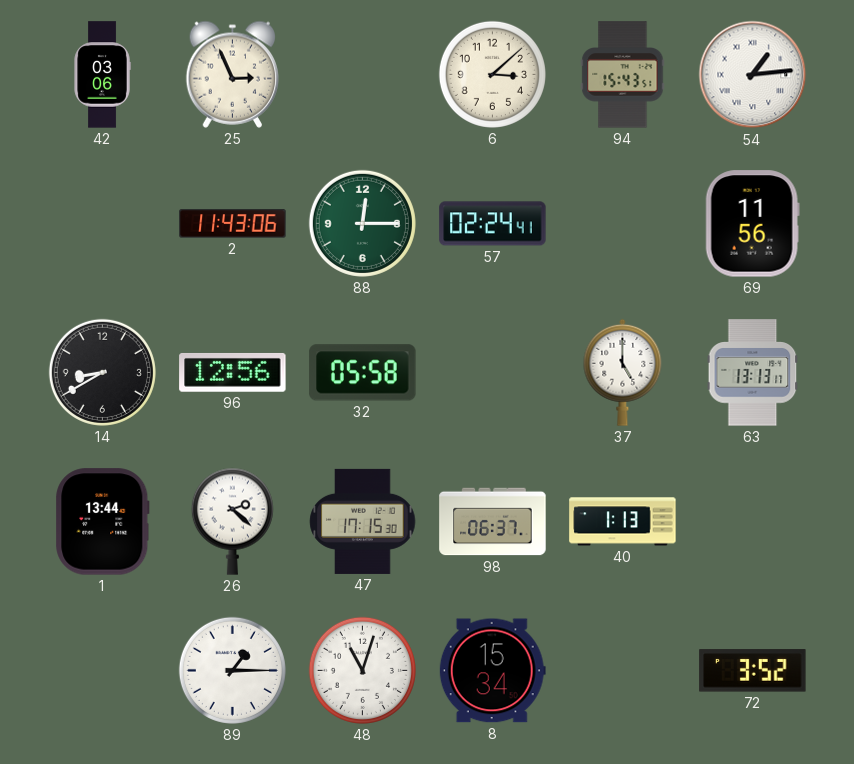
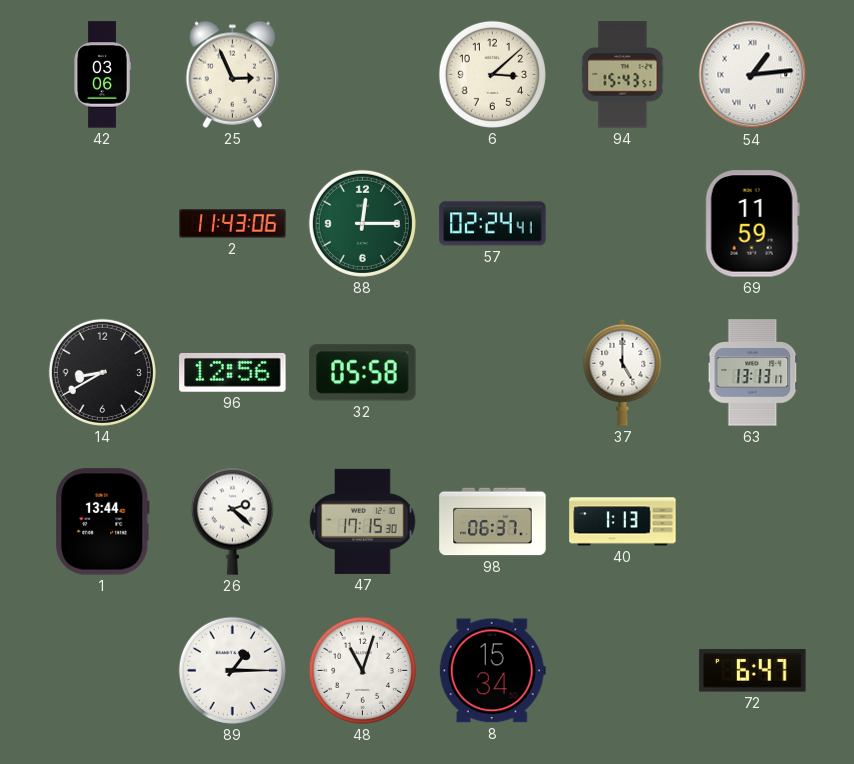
69: 11:56 -> 11:59
72: 3:52 -> 6:47
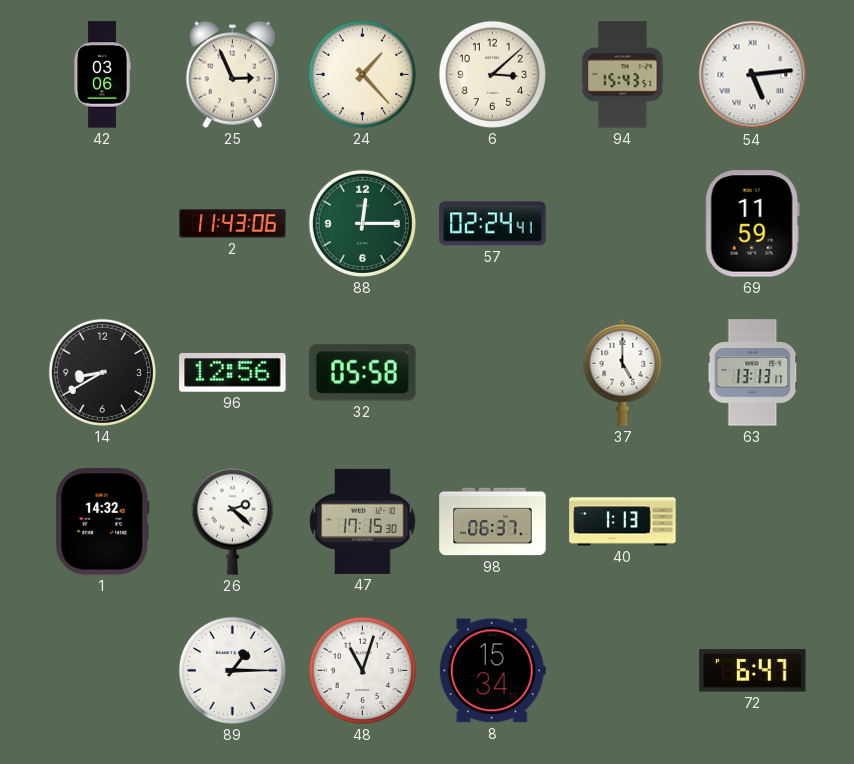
24: none -> 1:23
54: 1:14 -> 5:14
1: 13:44 -> 14:32
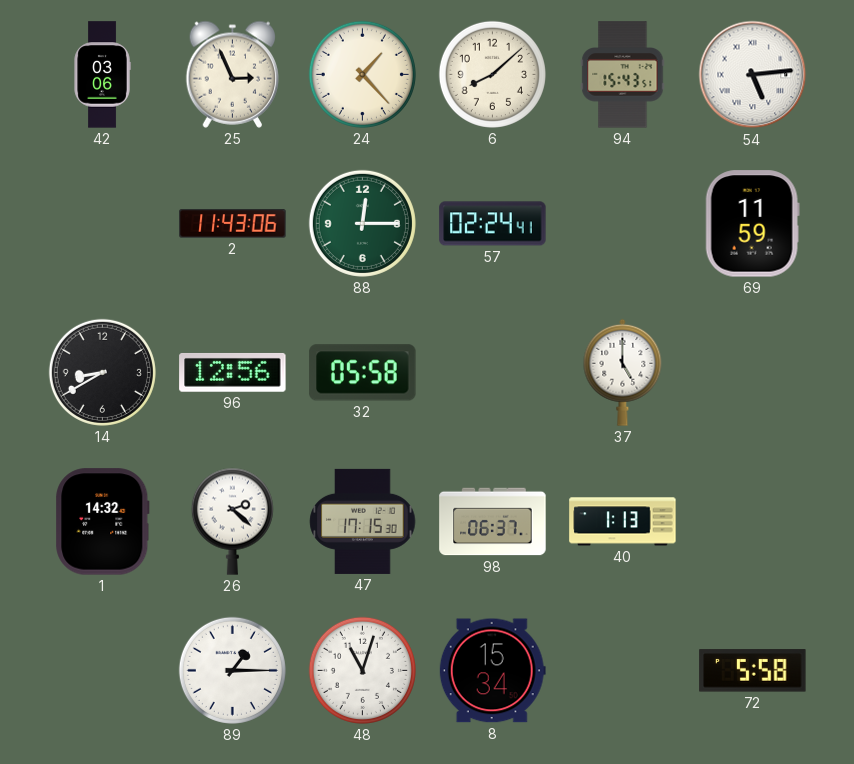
6: 3:08 -> 8:08
63: 13:13 -> none
72: 6:47 -> 5:58
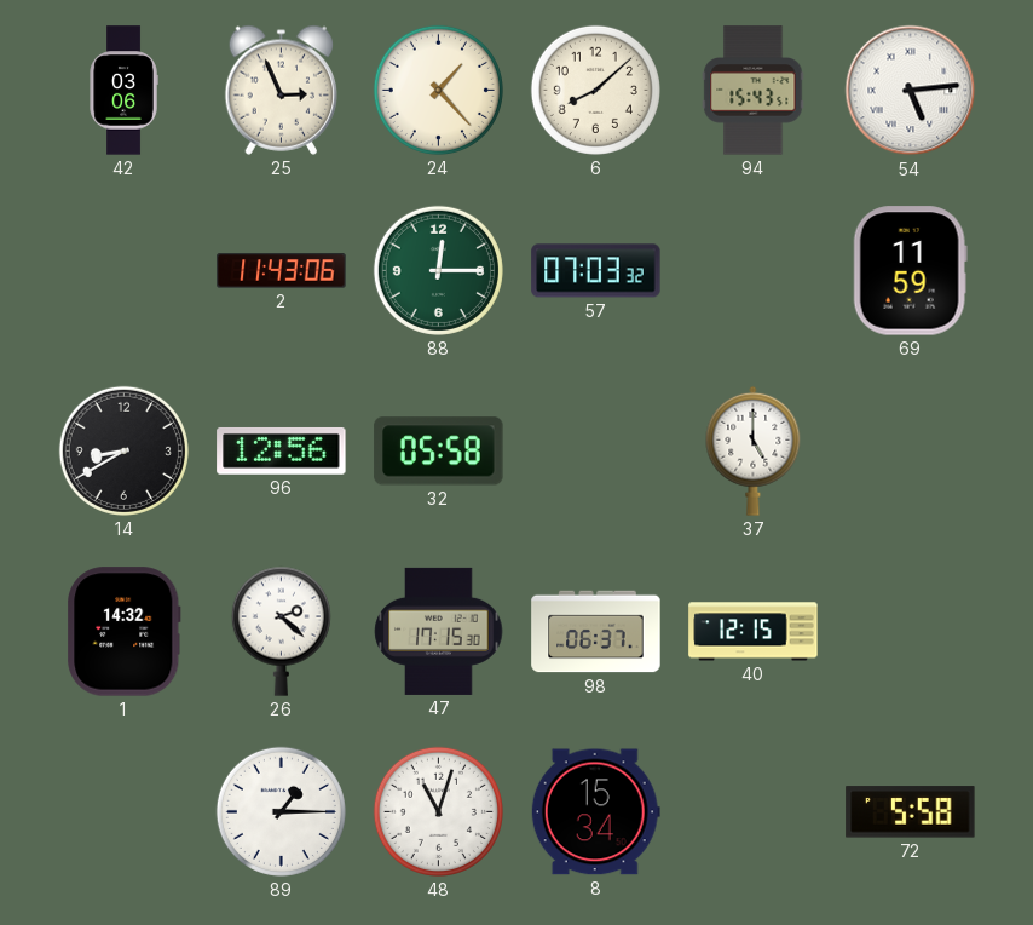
57: 02:24 -> 07:03
40: 1:13 -> 12:15
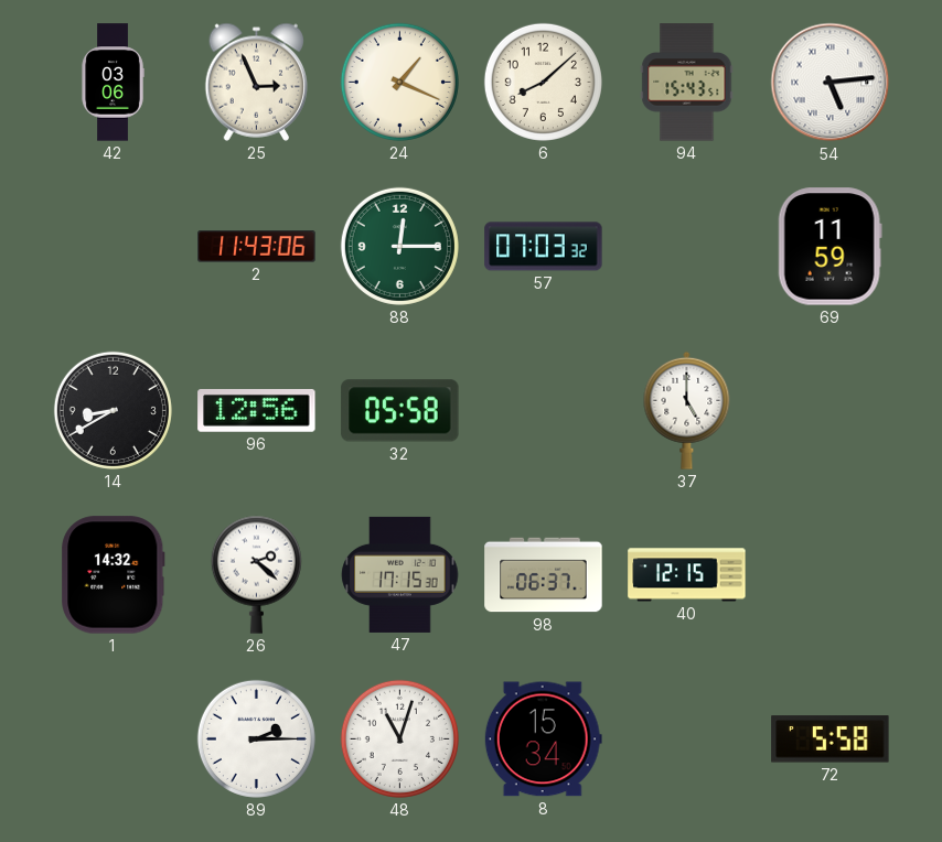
24: 1:23 -> 1:19
89: 1:15 -> 2:15
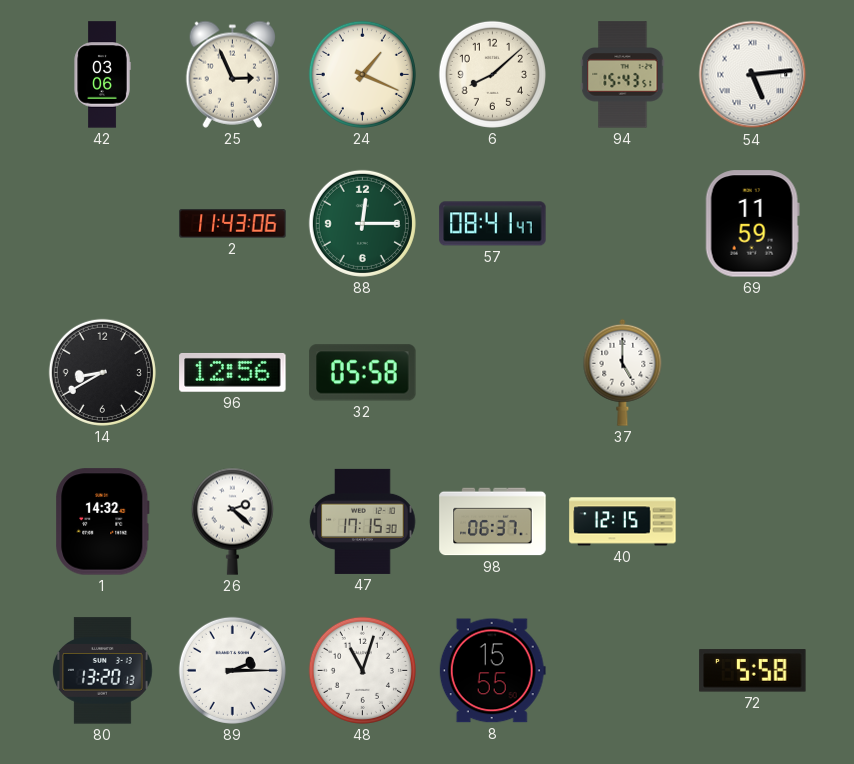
57: 07:03 -> 08:41
80: none -> 13:20
8: 15:34 -> 15:55
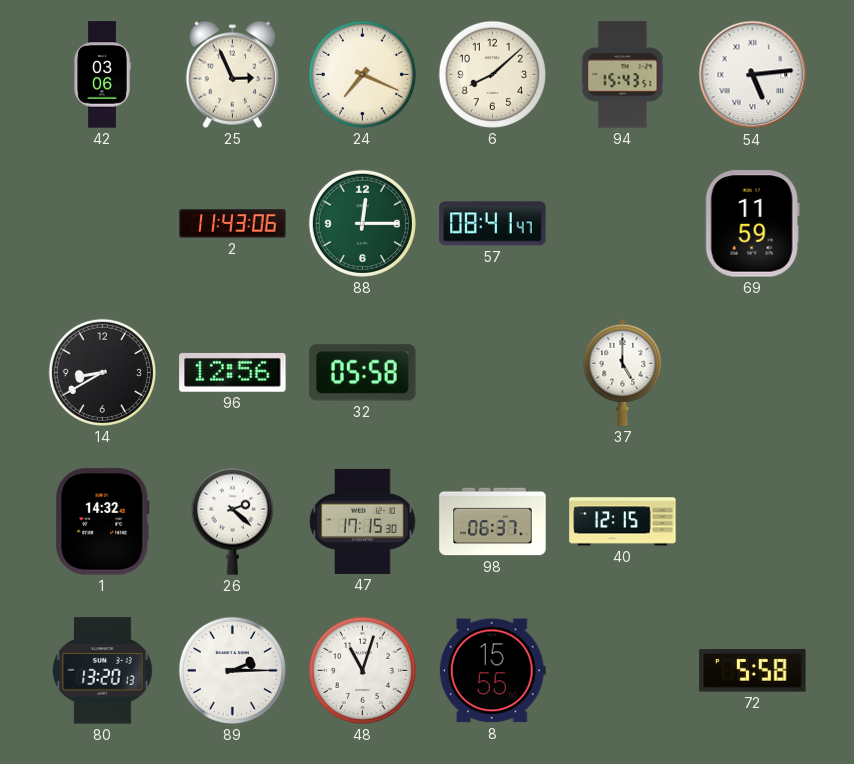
24: 1:19 -> 7:19
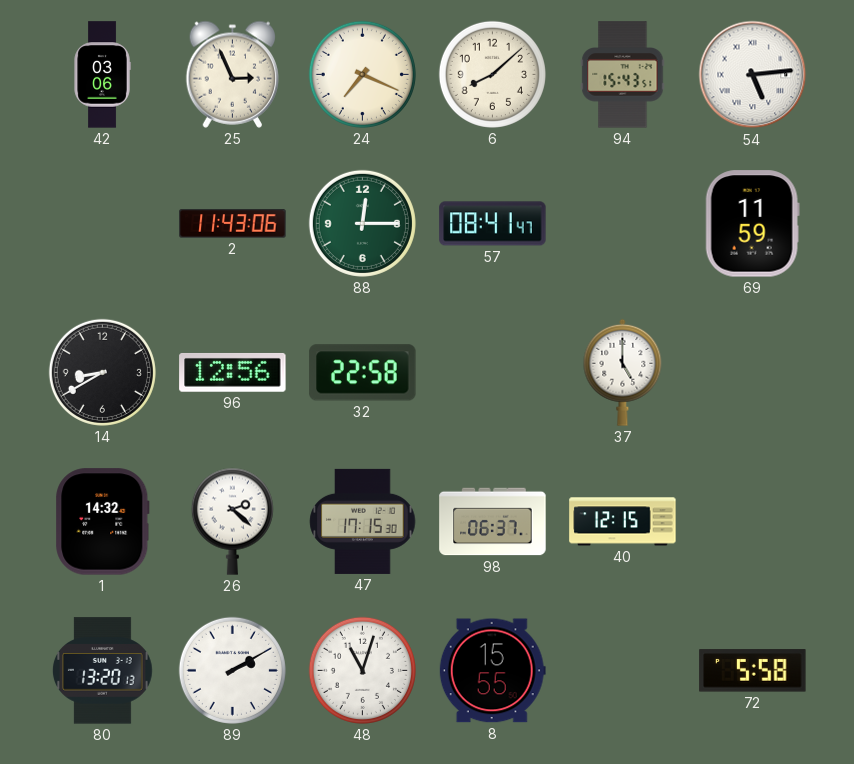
32: 05:58 -> 22:58
89: 2:15 -> 2:10
